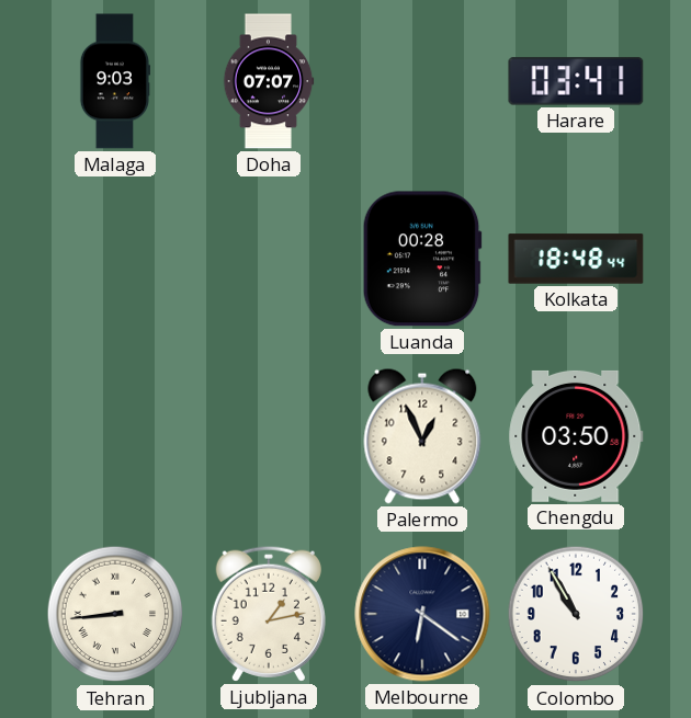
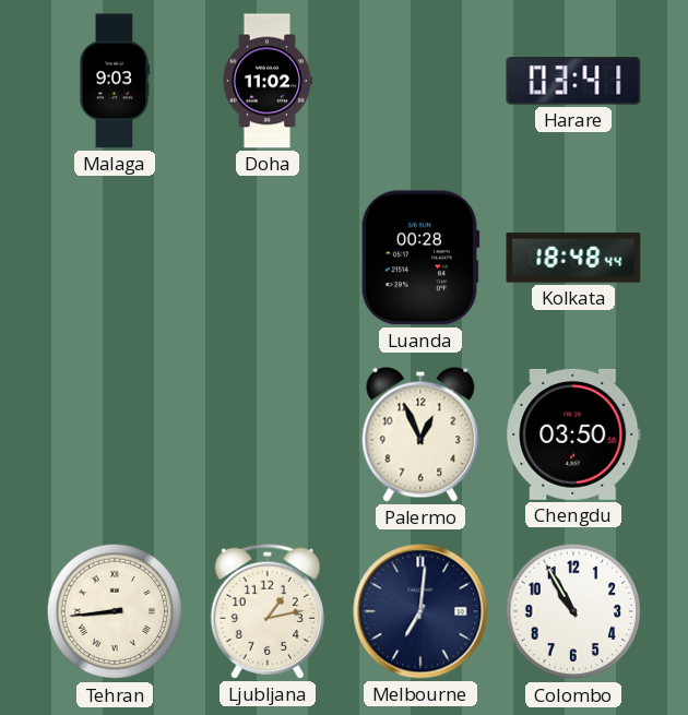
Doha: 07:07 -> 11:02
Melbourne: 6:21 -> 7:01
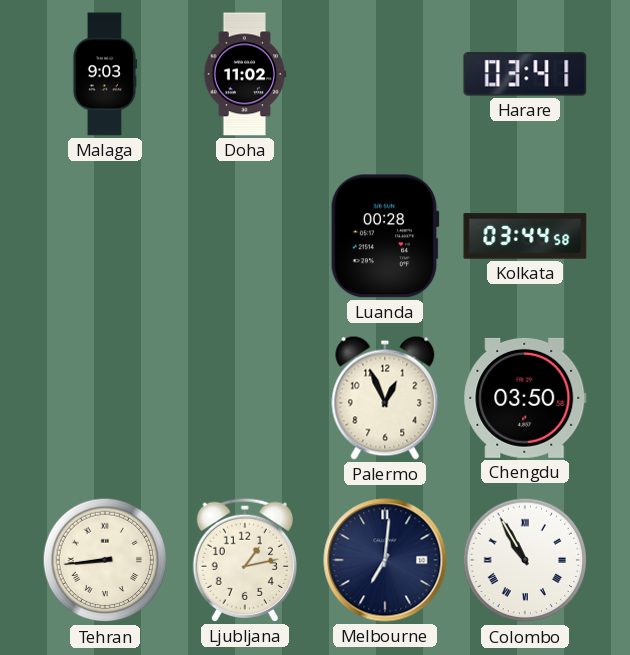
Kolkata: 18:48 -> 03:44
Colombo numerals: Arabic -> Roman
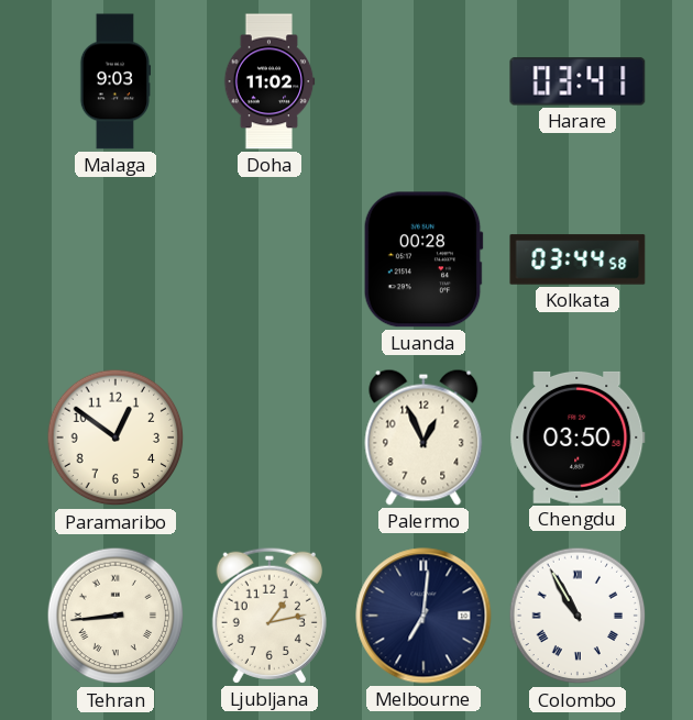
Paramaribo: none -> 12:51
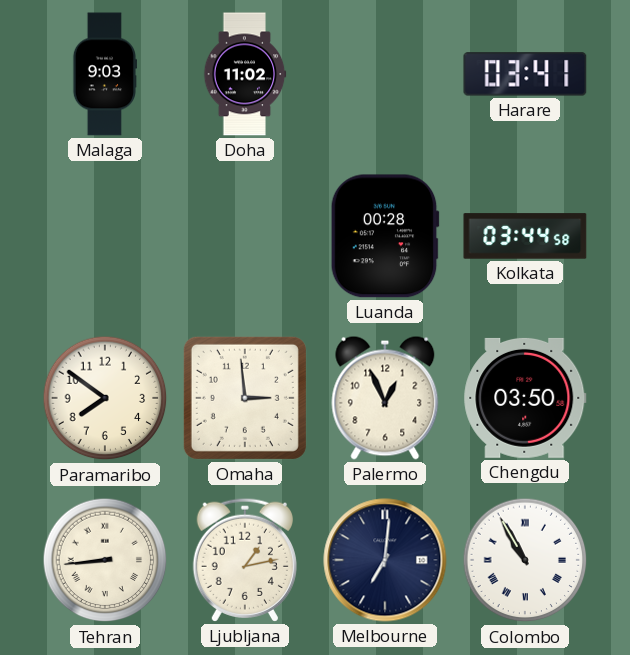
Paramaribo: 12:51 -> 7:51
Omaha: none -> 2:59
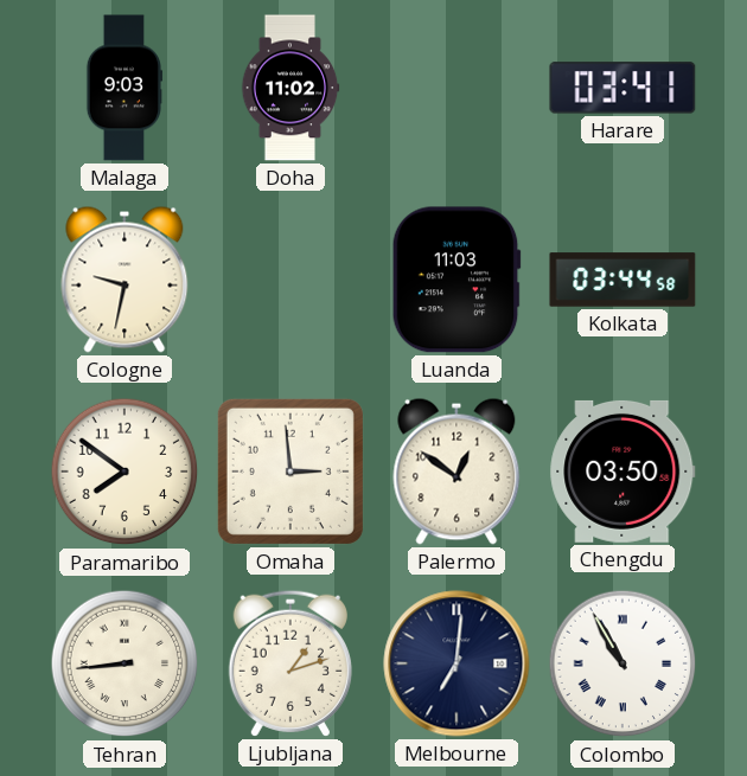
Cologne: none -> 9:32
Luanda: 00:28 -> 11:03
Palermo: 12:56 -> 12:51
Ljubljana: 1:13 -> 1:12
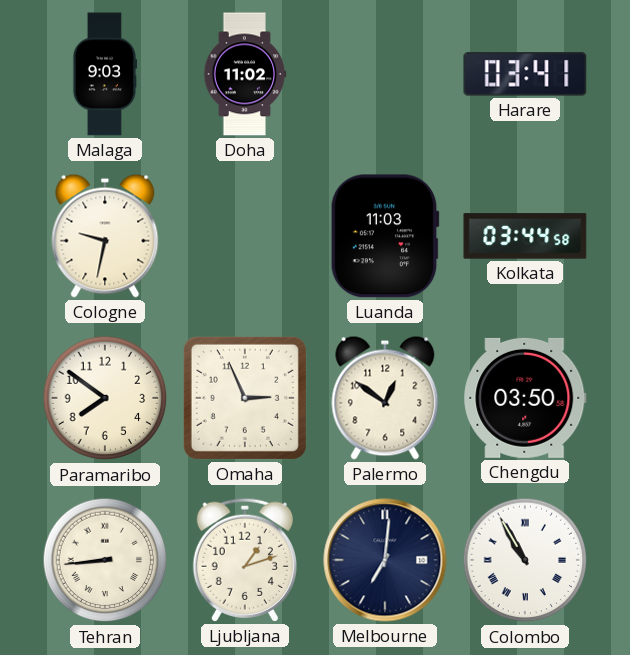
Omaha: 2:59 -> 2:56
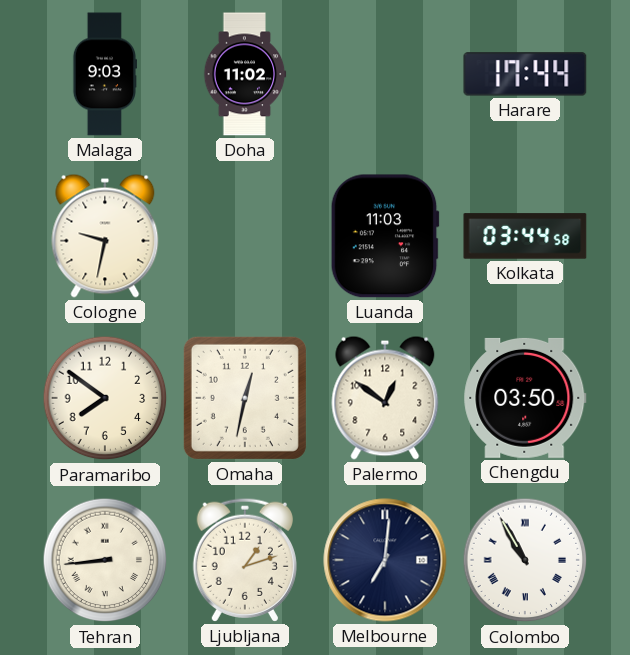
Harare: 03:41 -> 17:44
Omaha: 2:56 -> 12:32
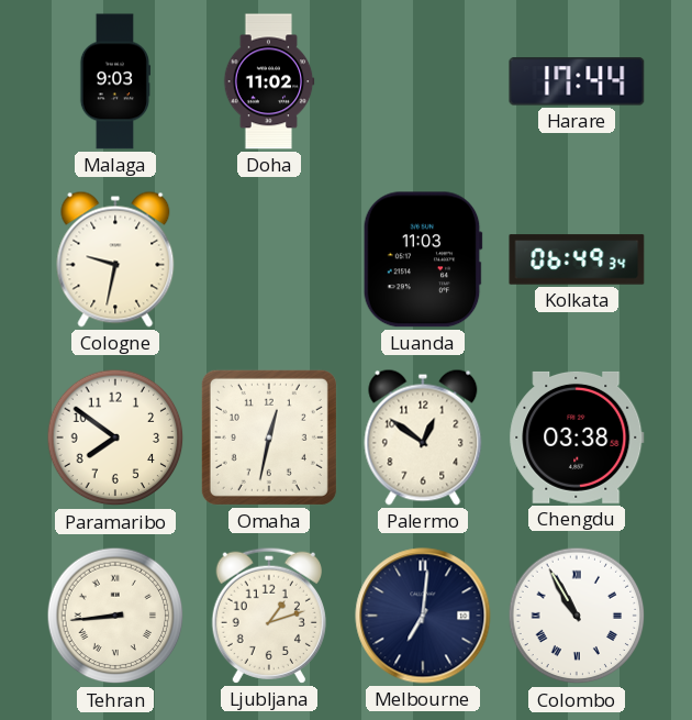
Kolkata: 03:44 -> 06:49
Chengdu: 03:50 -> 03:38
